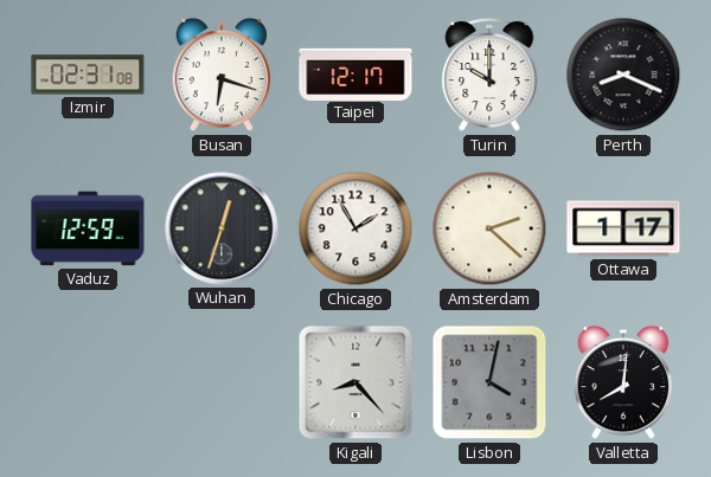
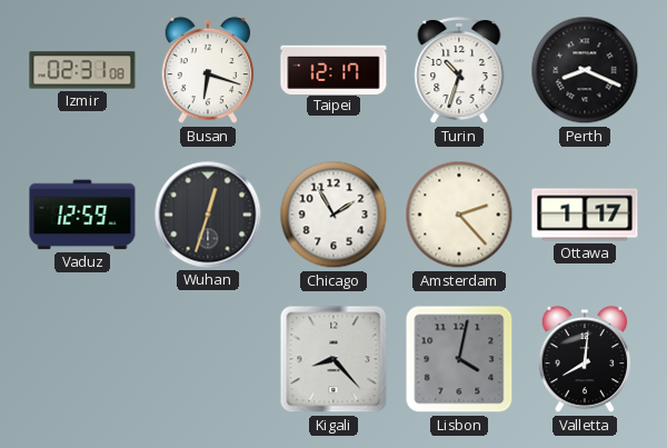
Turin: 10:00 -> 10:33
Amsterdam: 2:22 -> 2:23
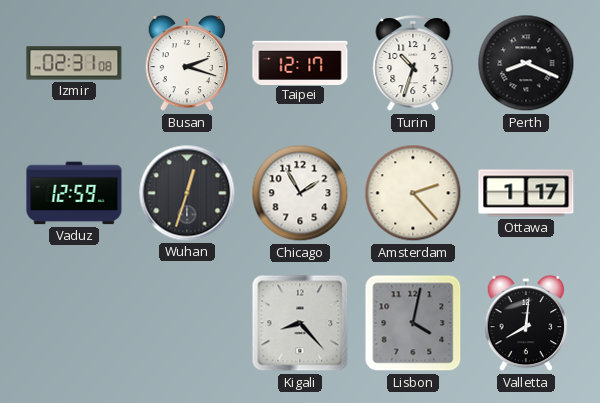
Busan: 6:18 -> 2:18
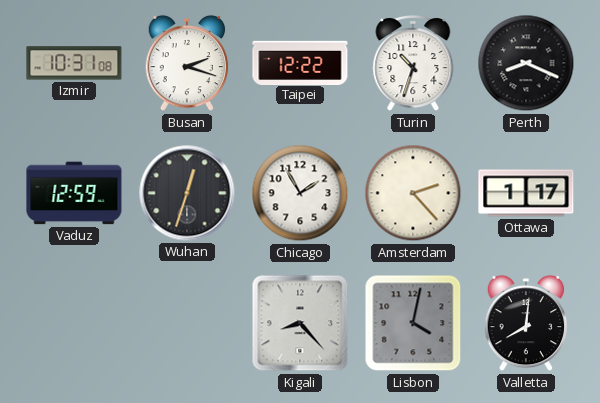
Izmir: 02:31 -> 10:31
Taipei: 12:17 -> 12:22
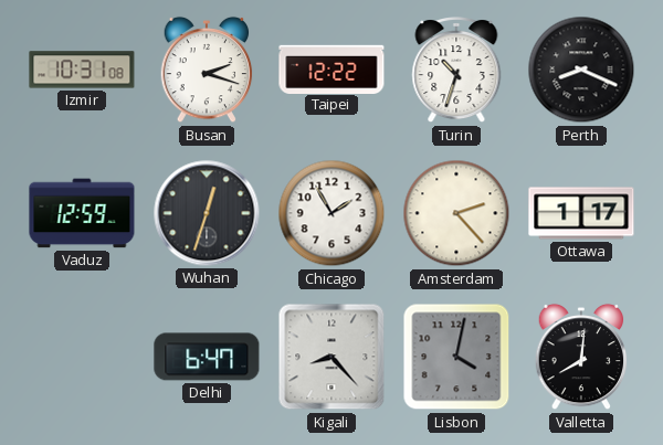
Delhi: none -> 6:47
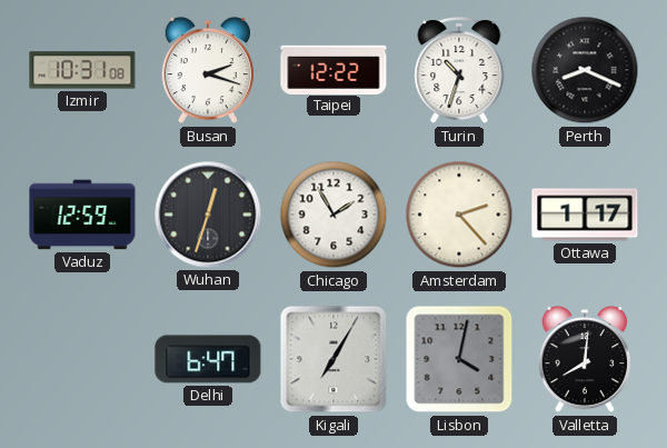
Kigali: 8:23 -> 7:05
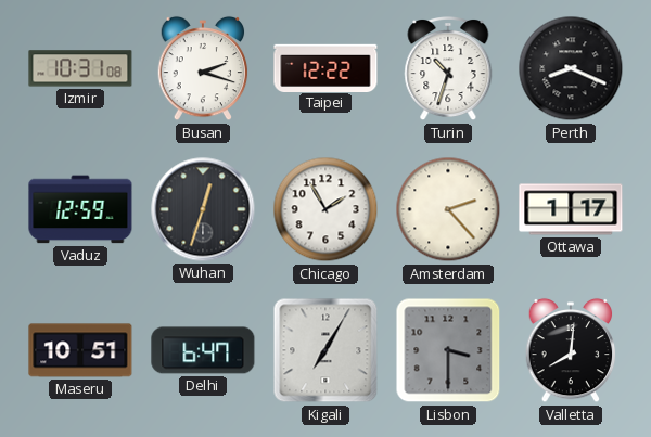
Maseru: none -> 10:51
Lisbon: 4:02 -> 3:30
